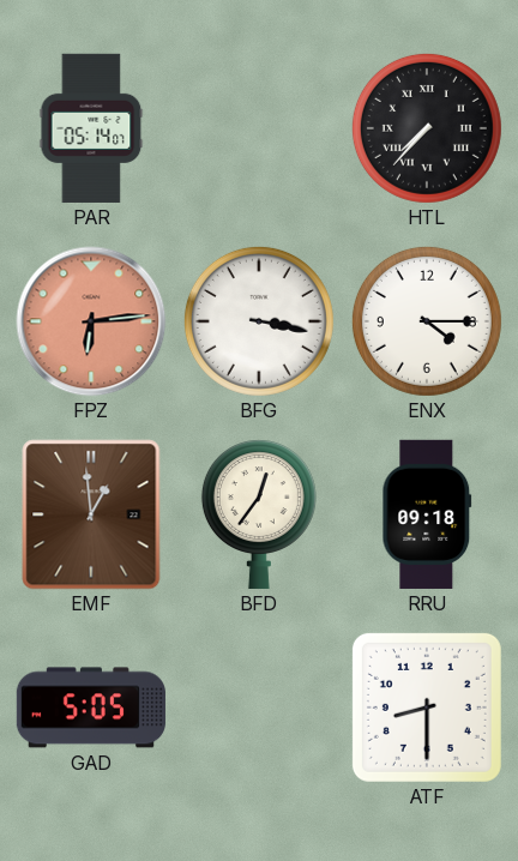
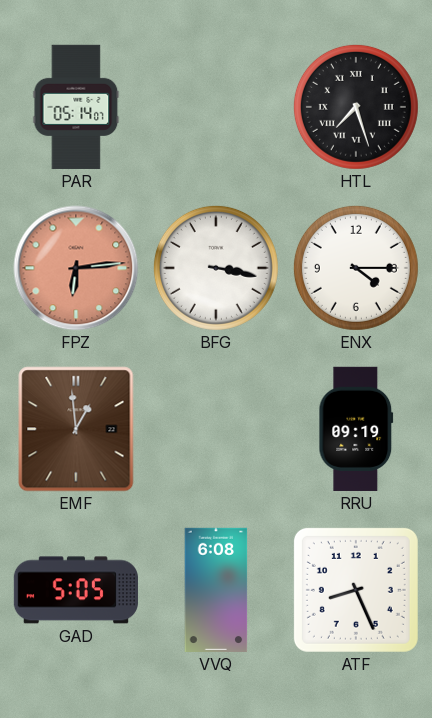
HTL: 7:37 -> 7:27
BFD: 12:36 -> none
RRU: 09:18 -> 09:19
VVQ: none -> 6:08
ATF: 8:30 -> 8:26
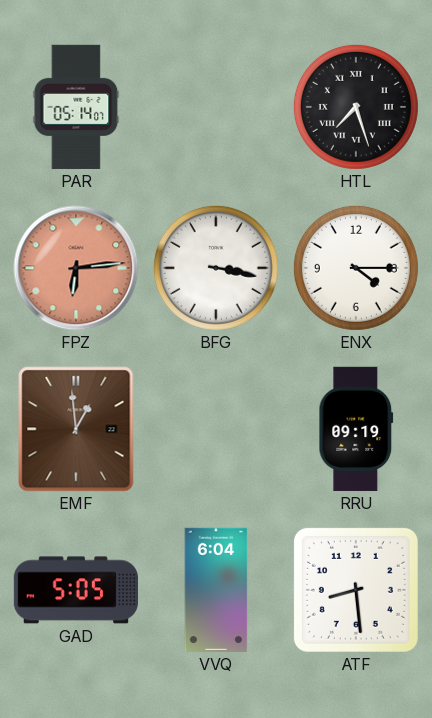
VVQ: 6:08 -> 6:04
ATF: 8:26 -> 8:29
